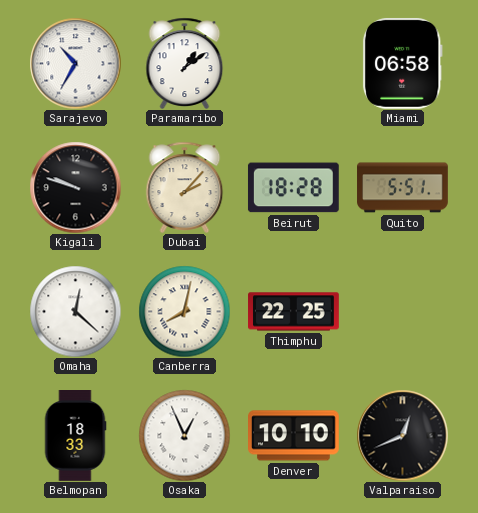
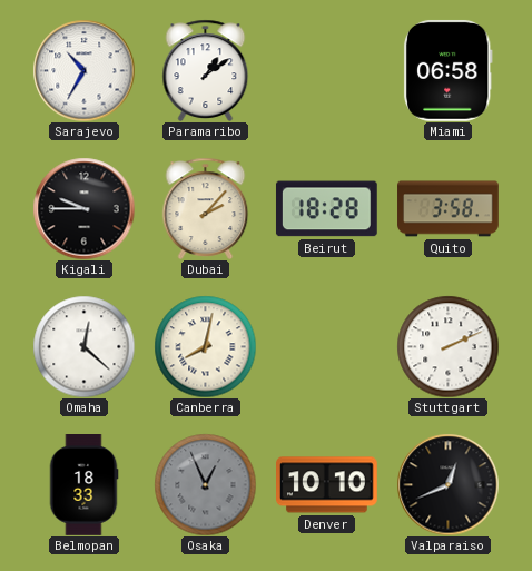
Kigali: 9:48 -> 9:45
Quito: 5:51 -> 3:58
Thimphu: 22:25 -> none
Stuttgart: none -> 2:11
Osaka dial: white -> grey
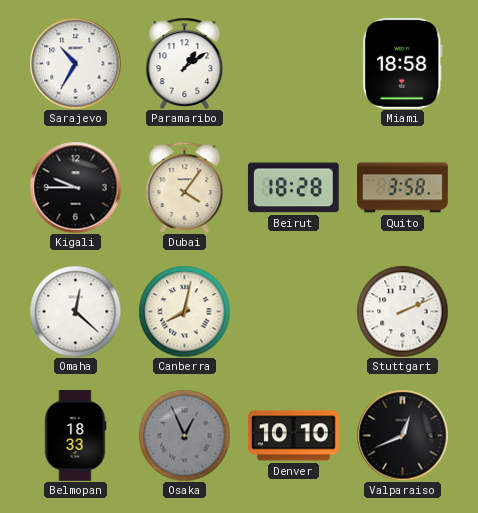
Miami: 06:58 -> 18:58
Dubai: 2:07 -> 4:06
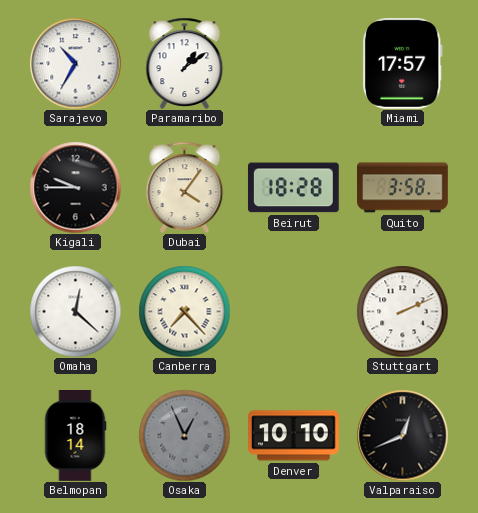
Miami: 18:58 -> 17:57
Canberra: 8:02 -> 7:23
Belmopan: 18:33 -> 18:14
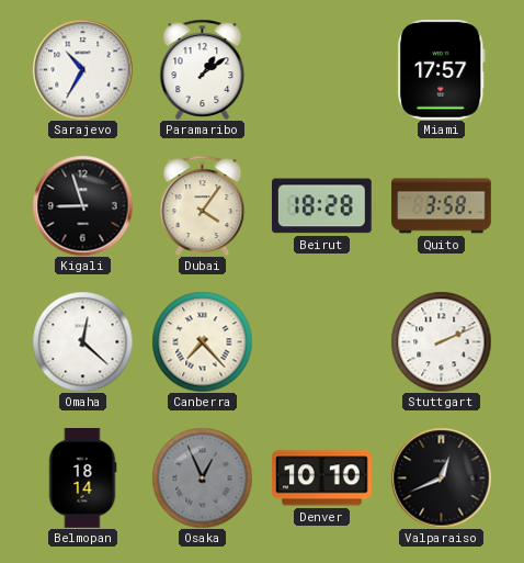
Kigali: 9:45 -> 8:57
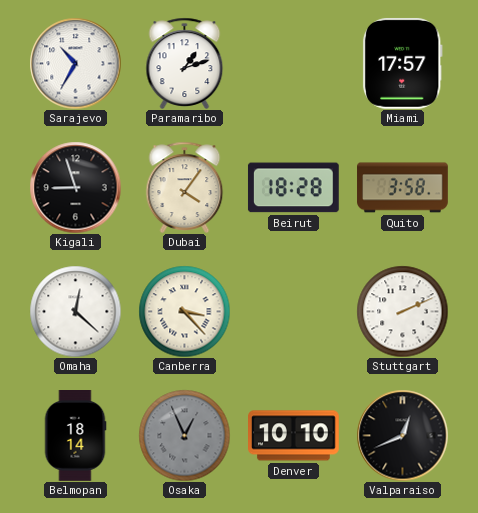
Paramaribo: 1:09 -> 1:12
Canberra: 7:23 -> 3:23
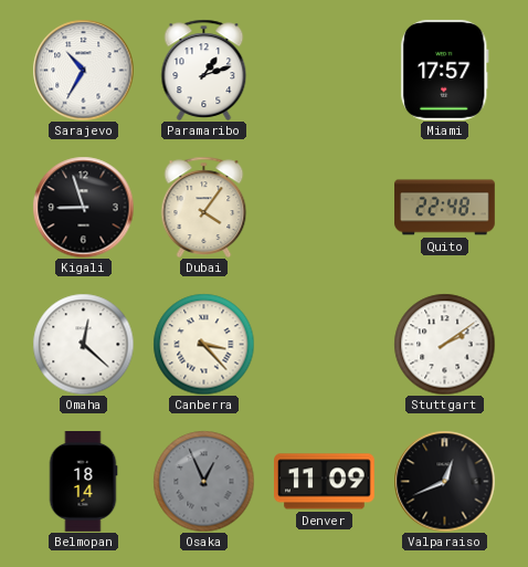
Beirut: 18:28 -> none
Quito: 3:58 -> 22:48
Stuttgart: 2:11 -> 2:09
Denver: 10:10 -> 11:09
